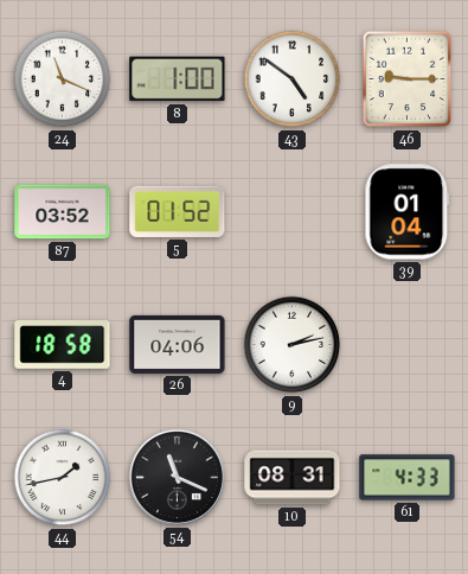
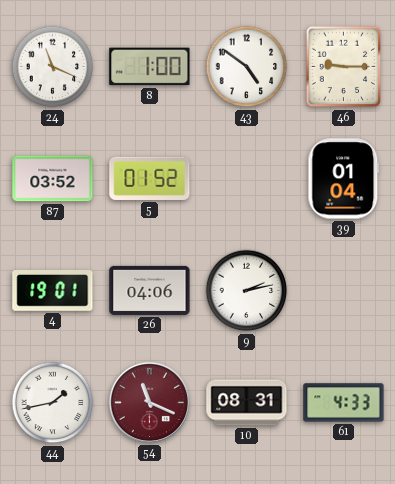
4: 18:58 -> 19:01
54 dial: black -> burgundy
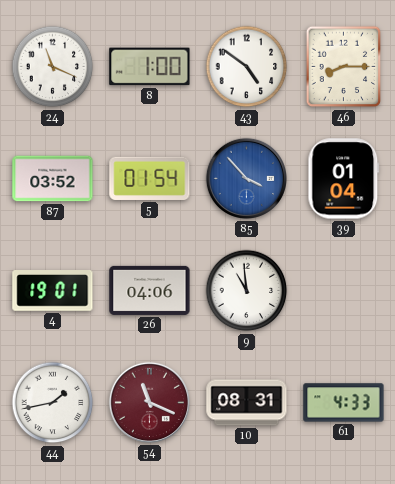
46: 9:15 -> 8:15
5: 01:52 -> 01:54
85: none -> 3:53
9: 2:13 -> 10:59
